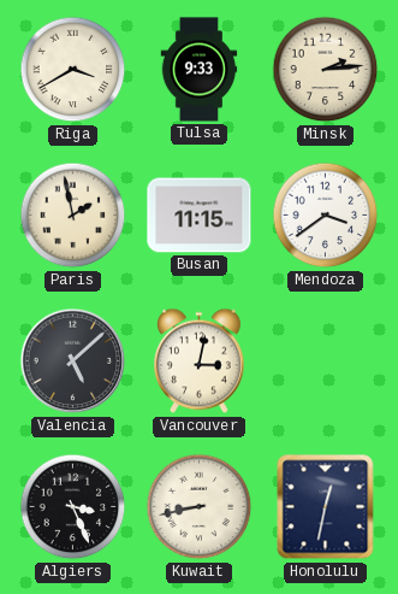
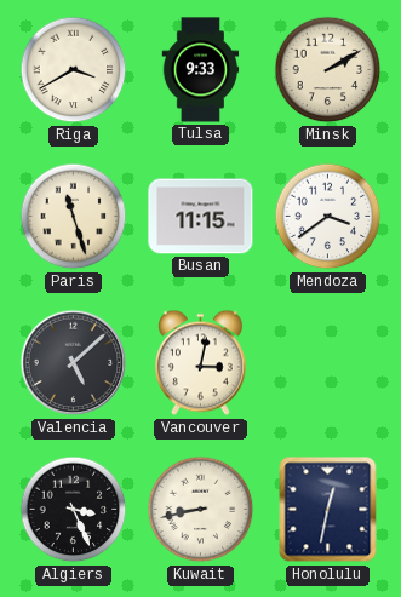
Minsk: 2:14 -> 2:10
Paris: 1:58 -> 11:27
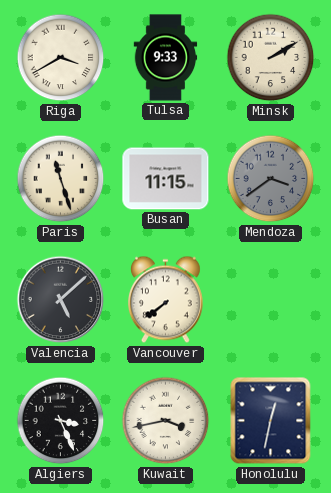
Mendoza dial: white -> grey
Vancouver: 3:02 -> 7:39
Kuwait: 8:43 -> 3:43
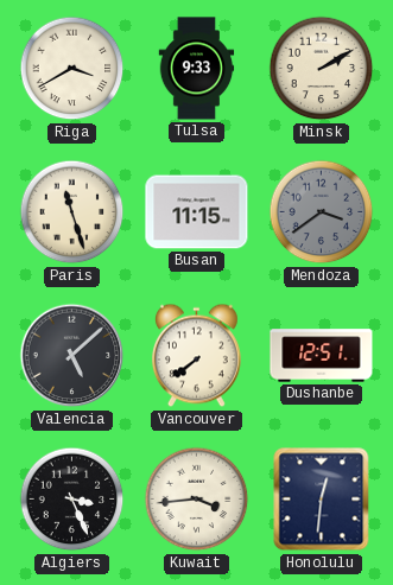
Dushanbe: none -> 12:51
Kuwait: 3:43 -> 3:44
Honolulu: 12:32 -> 12:31
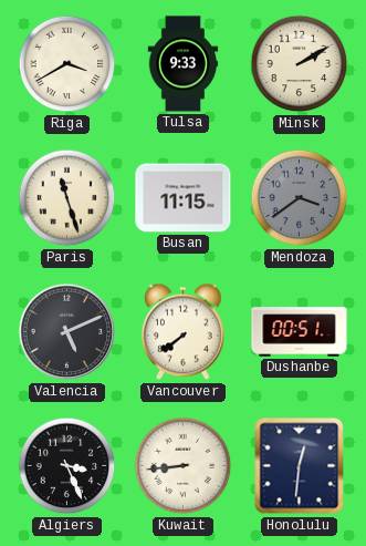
Valencia: 5:08 -> 5:11
Dushanbe: 12:51 -> 00:51
Kuwait: 3:44 -> 8:44
